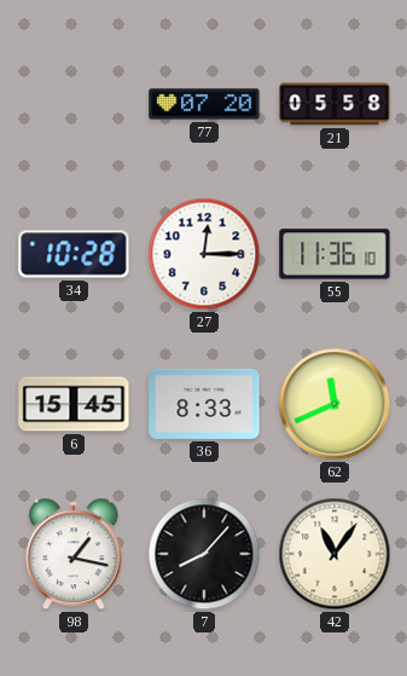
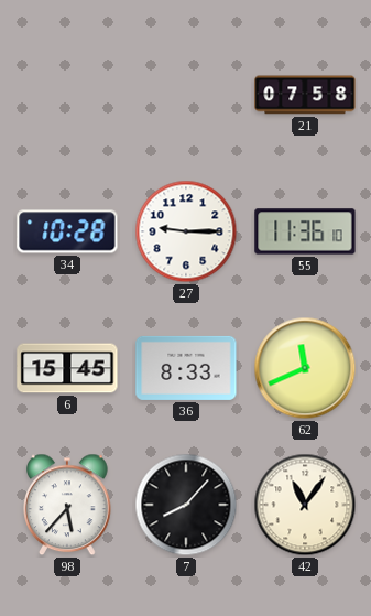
77: 07:20 -> none
21: 05:58 -> 07:58
27: 12:15 -> 9:15
98: 1:17 -> 5:37
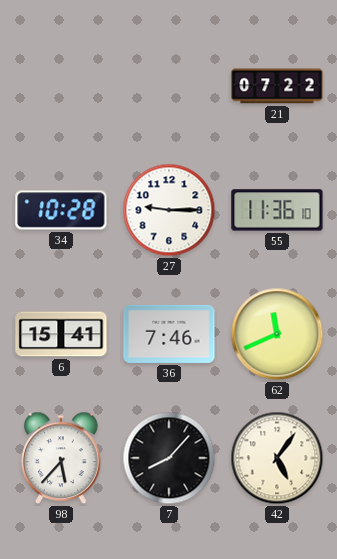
21: 07:58 -> 07:22
6: 15:45 -> 15:41
36: 8:33 -> 7:46
42: 11:06 -> 5:06
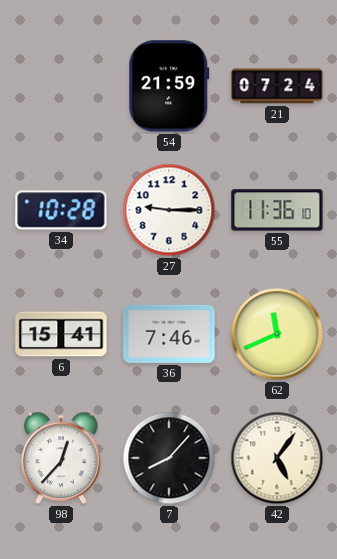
54: none -> 21:59
21: 07:22 -> 07:24
98: 5:37 -> 12:37
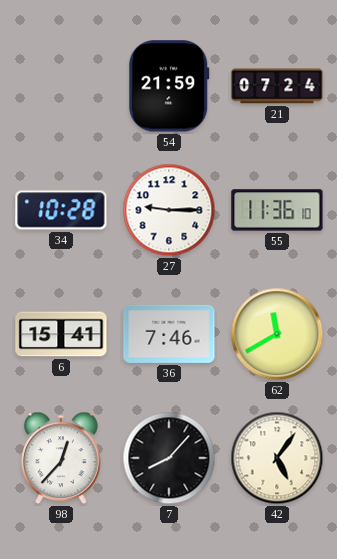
62: 11:41 -> 11:40
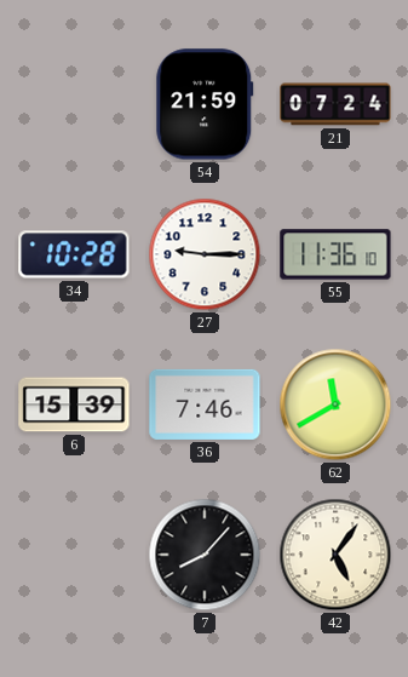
6: 15:41 -> 15:39
98: 12:37 -> none
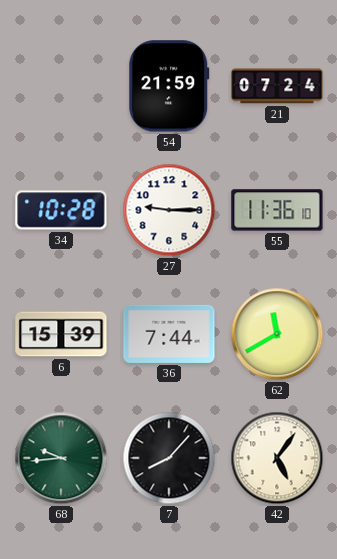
36: 7:46 -> 7:44
68: none -> 9:44
